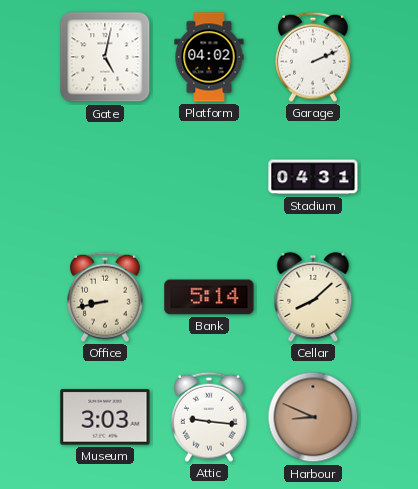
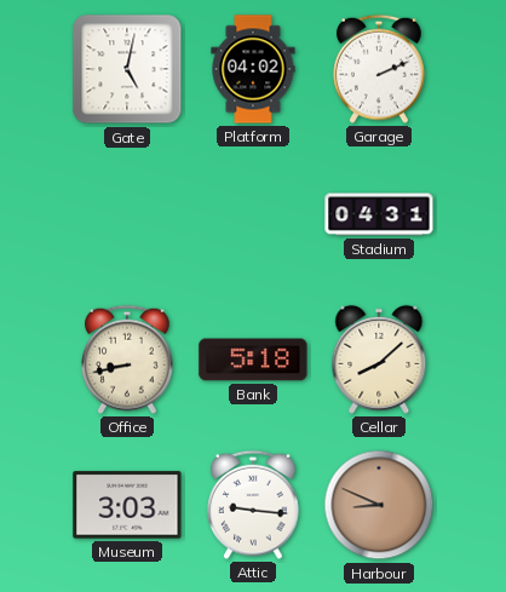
Bank: 5:14 -> 5:18
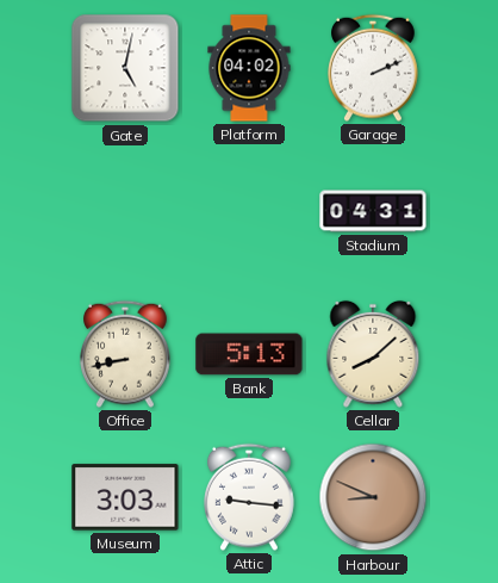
Bank: 5:18 -> 5:13
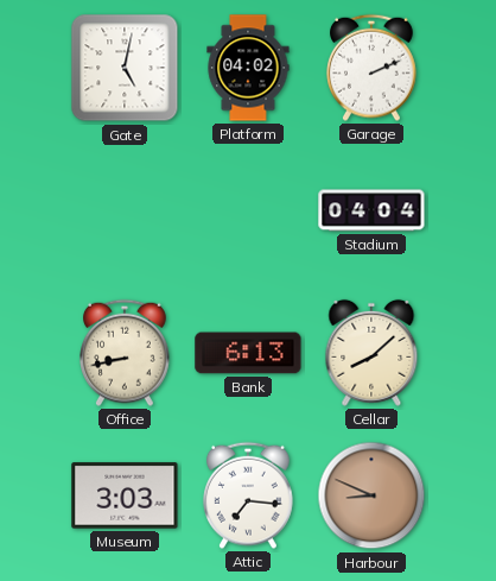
Stadium: 04:31 -> 04:04
Bank: 5:13 -> 6:13
Attic: 9:16 -> 7:16
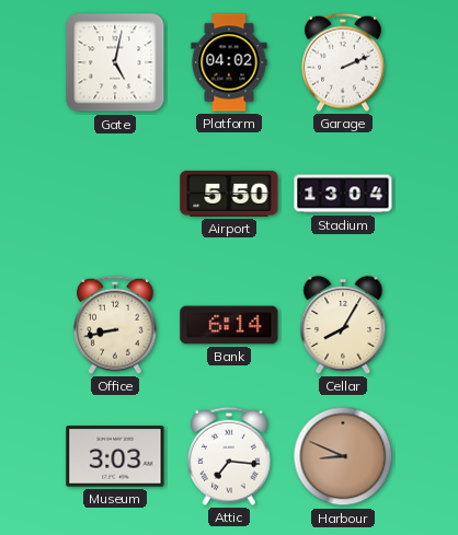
Airport: none -> 5:50
Stadium: 04:04 -> 13:04
Bank: 6:13 -> 6:14
Cellar: 8:08 -> 8:05
